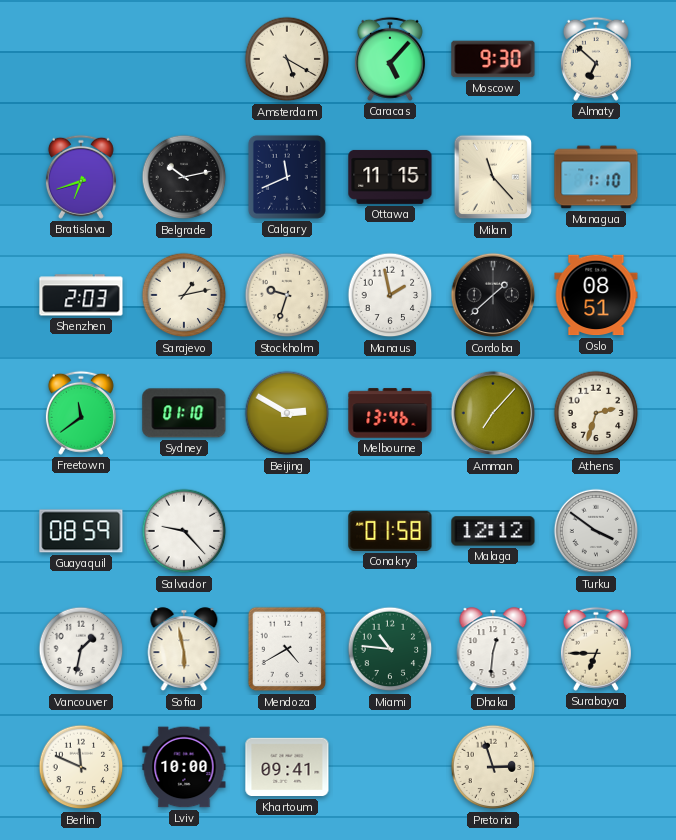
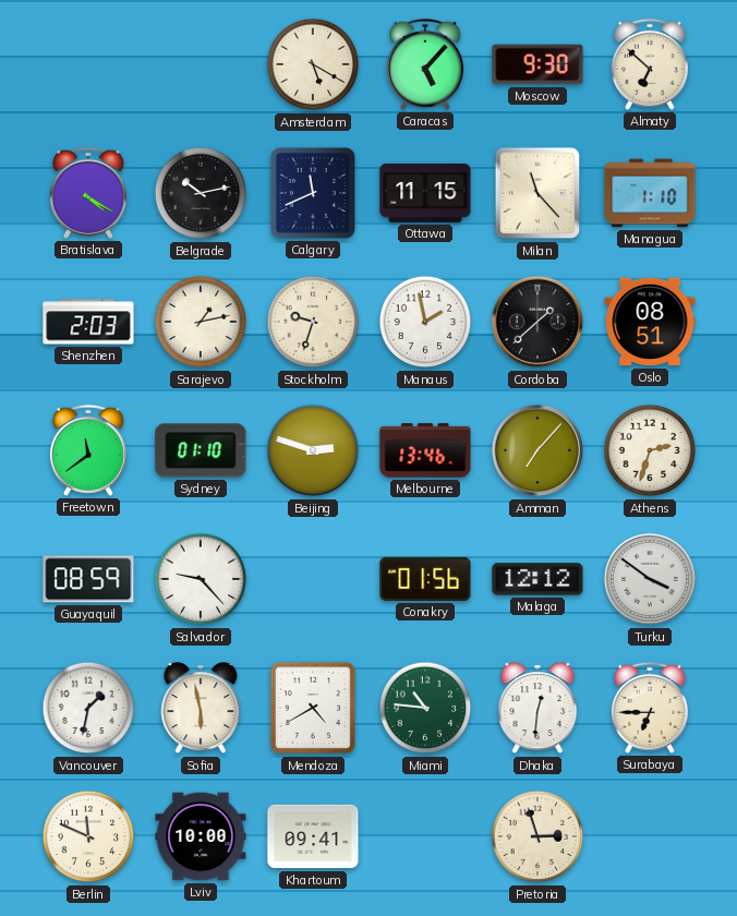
Bratislava: 6:42 -> 4:20
Beijing: 2:50 -> 2:48
Conakry: 01:58 -> 01:56
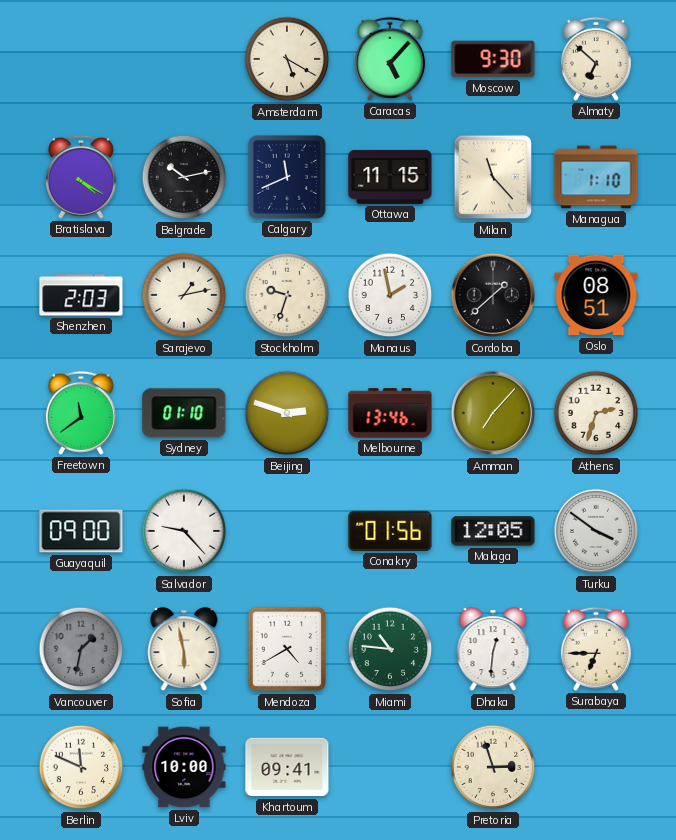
Guayaquil: 08:59 -> 09:00
Malaga: 12:12 -> 12:05
Vancouver dial: white -> grey
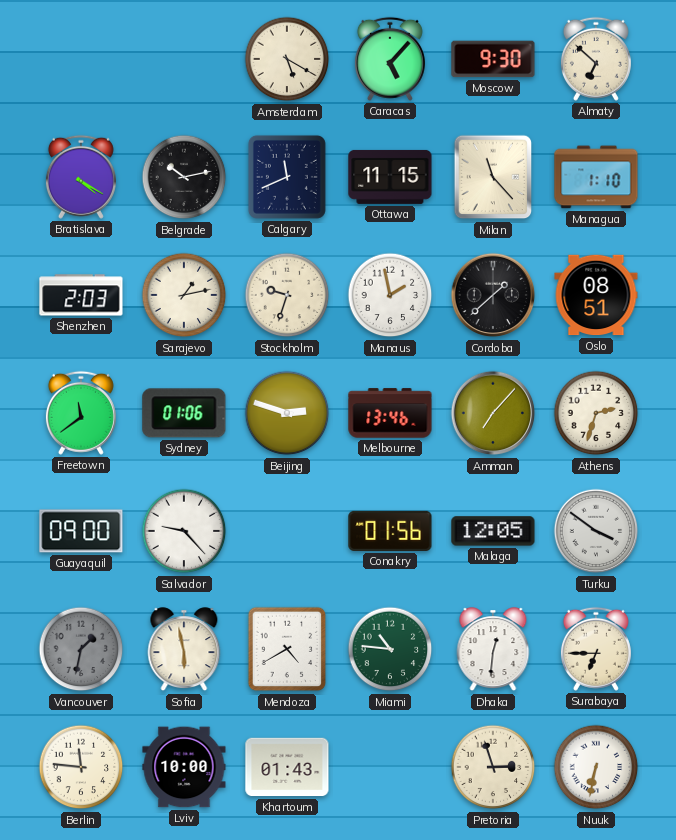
Sydney: 01:10 -> 01:06
Berlin: 11:49 -> 11:46
Khartoum: 09:41 -> 01:43
Nuuk: none -> 6:32
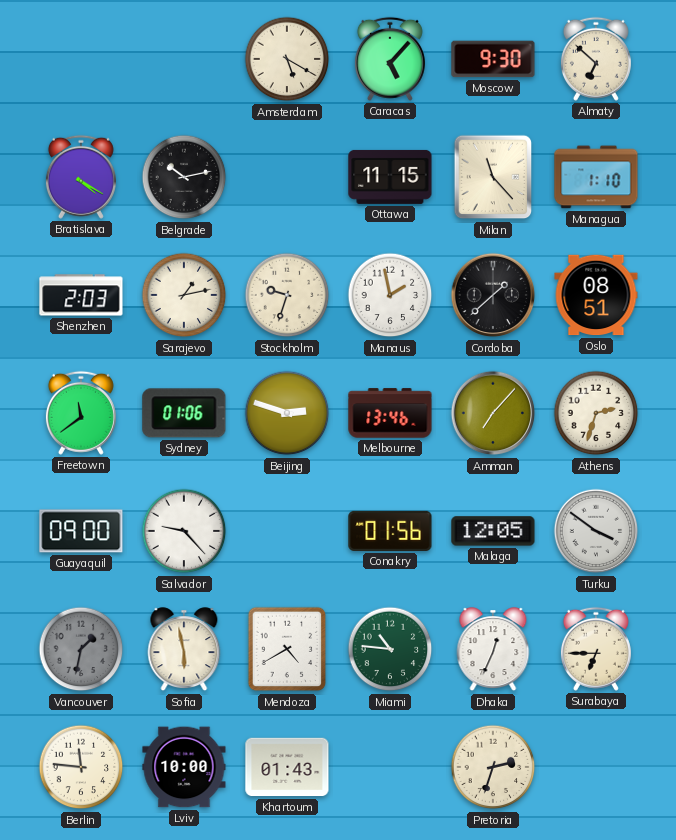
Calgary: 11:41 -> none
Dhaka: 12:31 -> 12:34
Pretoria: 2:57 -> 2:33
Nuuk: 6:32 -> none
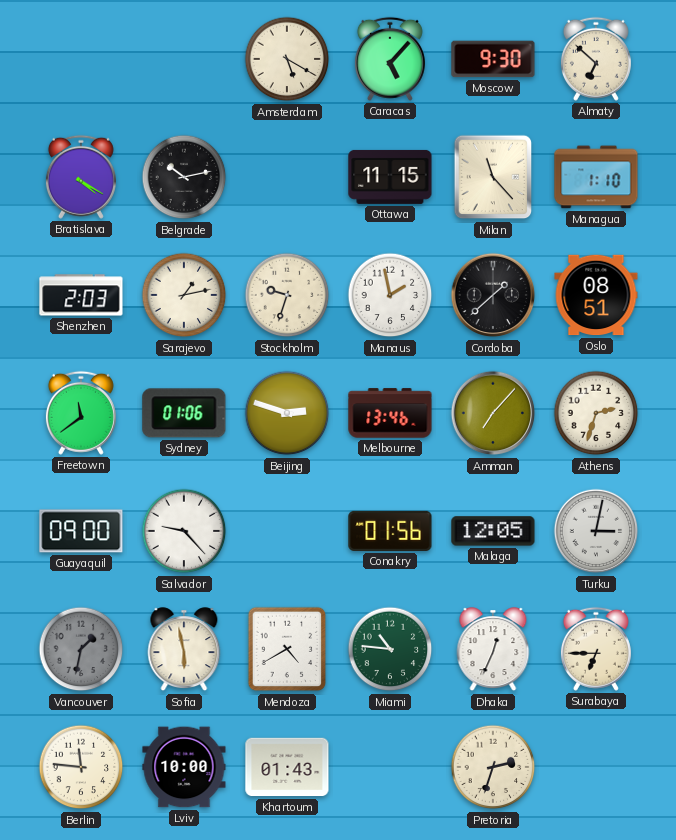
Turku: 3:51 -> 3:02
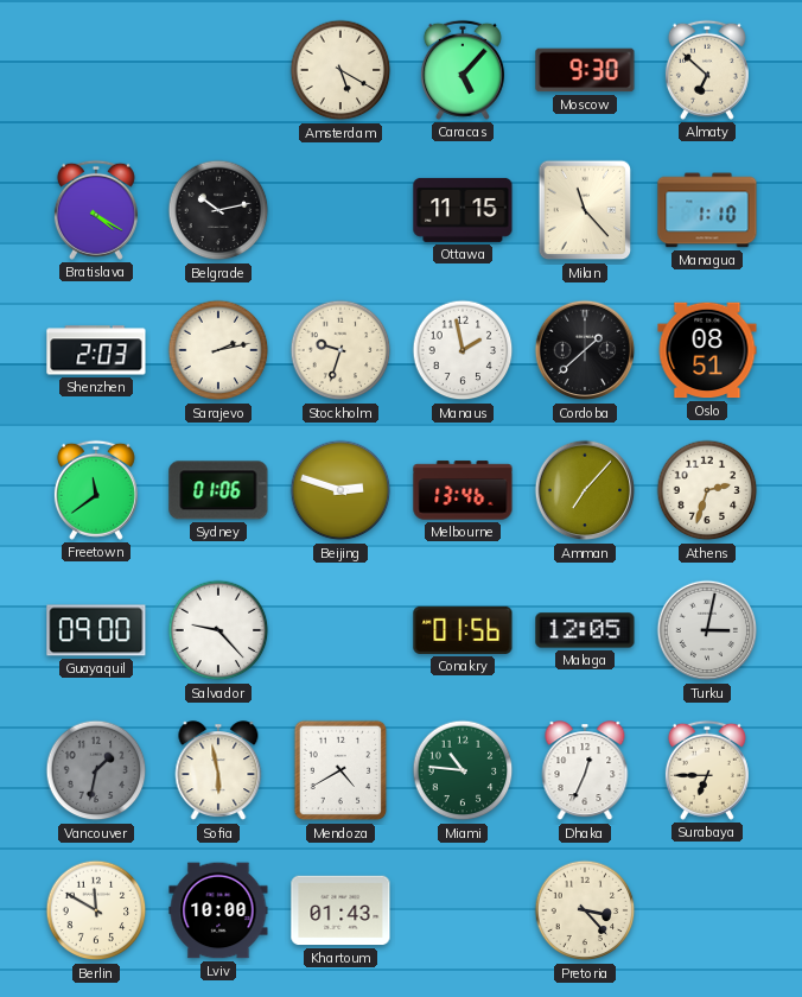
Sarajevo: 1:13 -> 2:13
Berlin: 11:46 -> 11:50
Pretoria: 2:33 -> 3:23
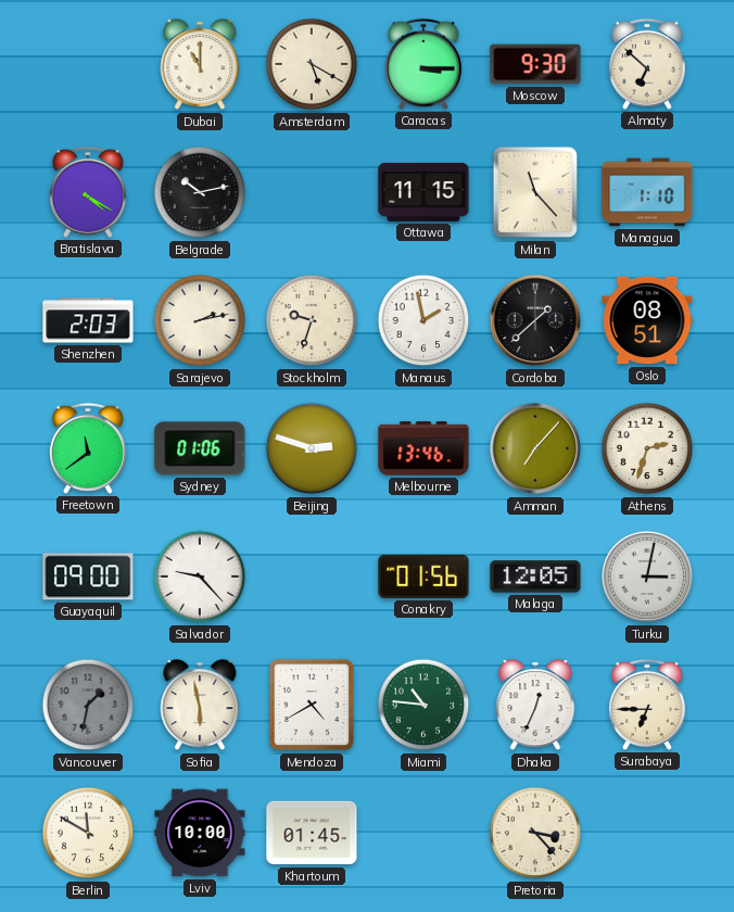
Dubai: none -> 11:00
Caracas: 5:07 -> 3:15
Khartoum: 01:43 -> 01:45
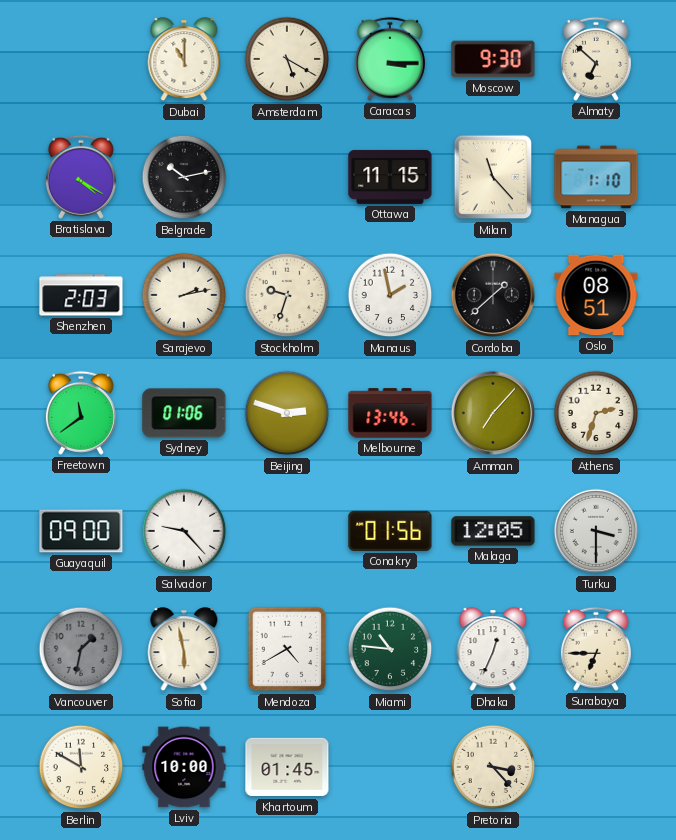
Turku: 3:02 -> 3:30
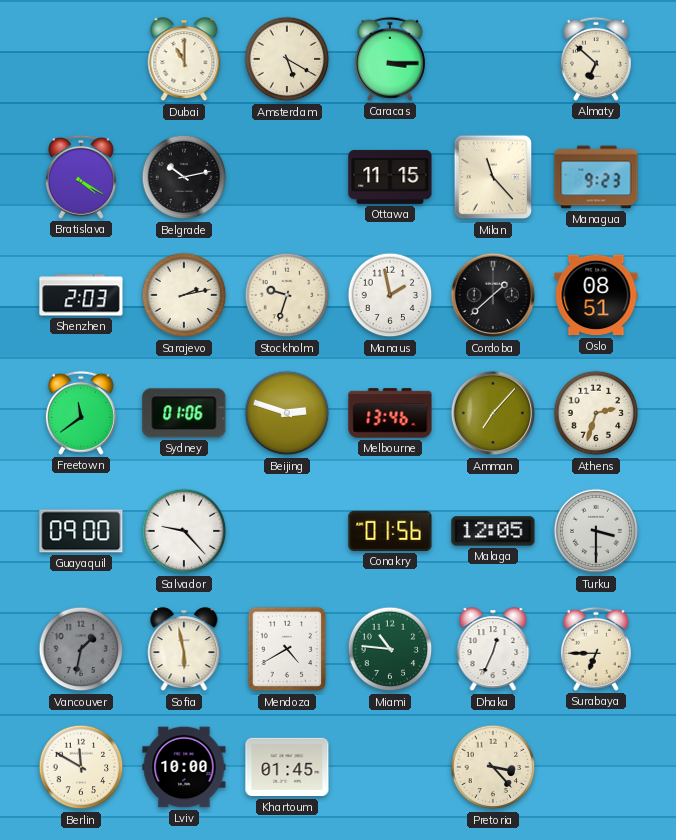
Moscow: 9:30 -> none
Managua: 1:10 -> 9:23
